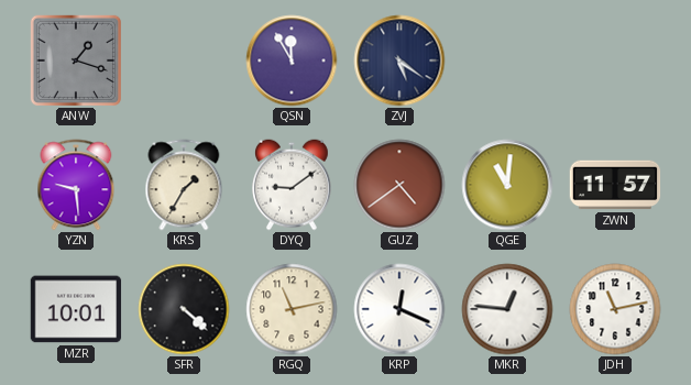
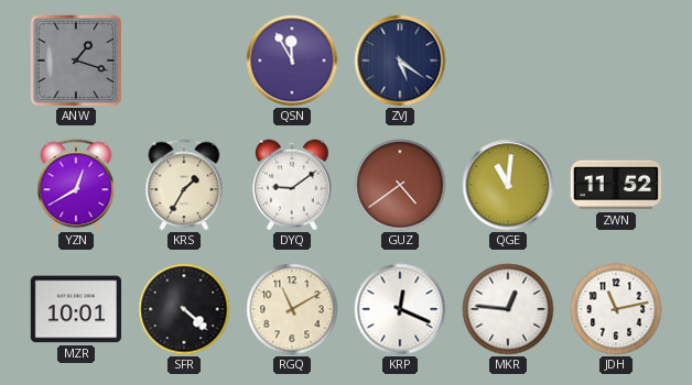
YZN: 9:29 -> 12:40
ZWN: 11:57 -> 11:52
RGQ: 11:13 -> 11:10
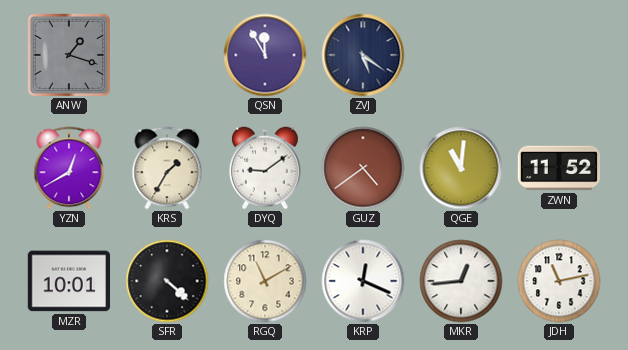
MKR: 12:46 -> 12:44
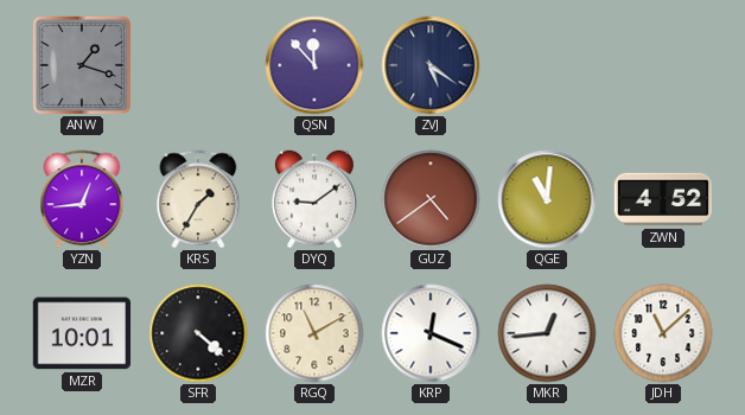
QSN: 11:55 -> 11:53
YZN: 12:40 -> 12:44
ZWN: 11:52 -> 4:52
JDH: 11:13 -> 11:08
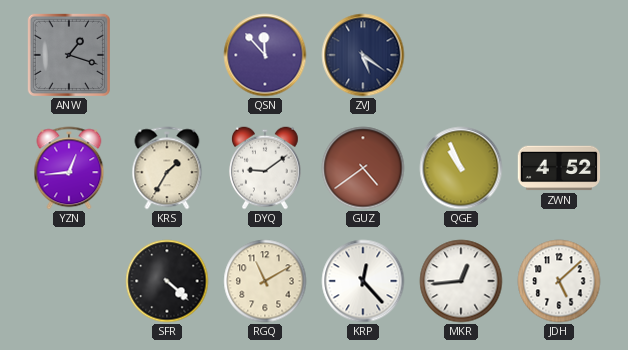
QGE: 11:01 -> 10:56
MZR: 10:01 -> none
KRP: 12:19 -> 12:23
JDH: 11:08 -> 5:08
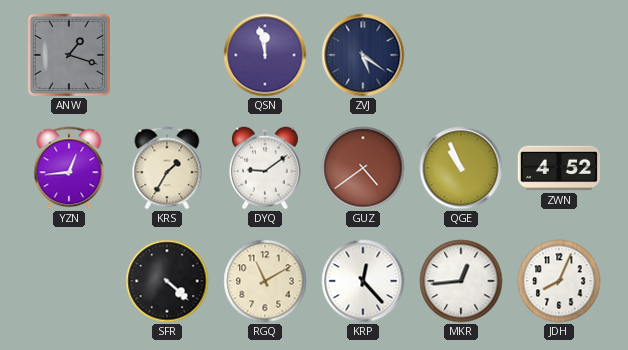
QSN: 11:53 -> 11:58
JDH: 5:08 -> 8:04
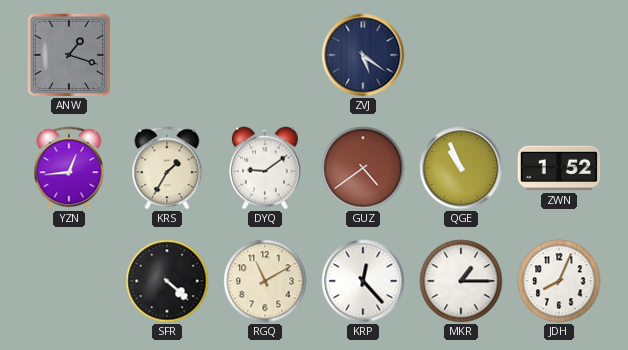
QSN: 11:58 -> none
ZWN: 4:52 -> 1:52
MKR: 12:44 -> 1:15
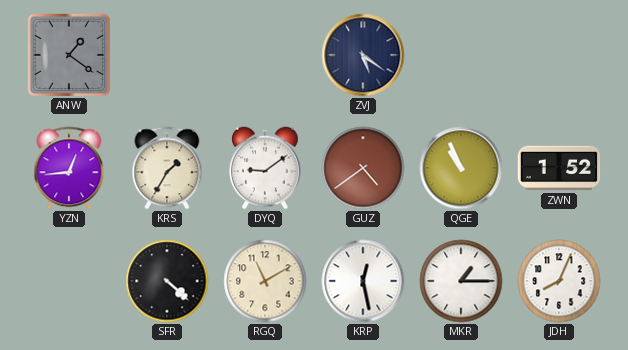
ANW: 1:18 -> 1:21
KRP: 12:23 -> 12:28
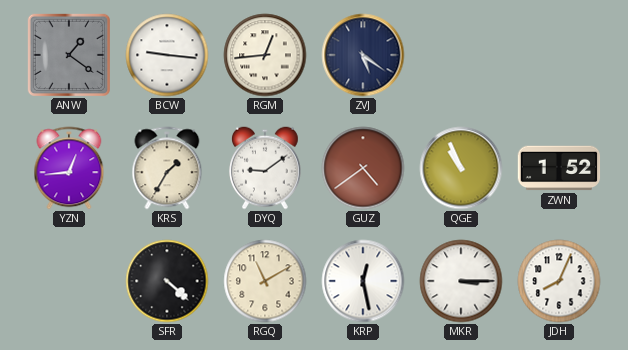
BCW: none -> 9:16
RGM: none -> 12:44
MKR: 1:15 -> 3:15
